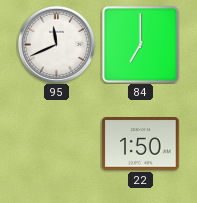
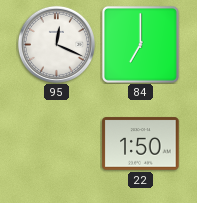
95: 11:41 -> 12:19
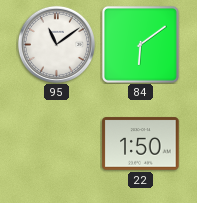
95: 12:19 -> 11:09
84: 7:00 -> 6:09
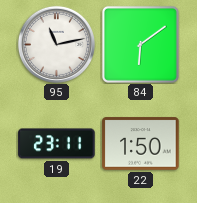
95: 11:09 -> 11:13
19: none -> 23:11
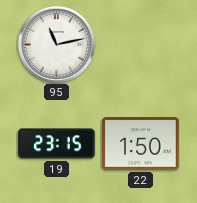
84: 6:09 -> none
19: 23:11 -> 23:15
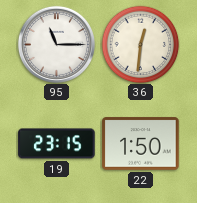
95: 11:13 -> 11:15
36: none -> 12:31
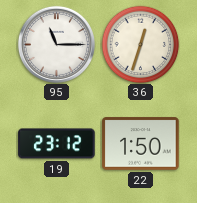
36: 12:31 -> 12:33
19: 23:15 -> 23:12
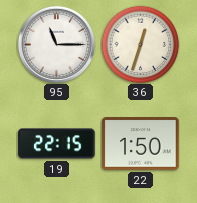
19: 23:12 -> 22:15
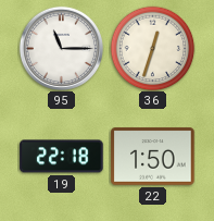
19: 22:15 -> 22:18
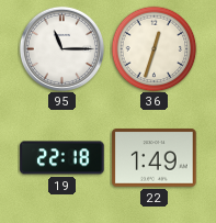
22: 1:50 -> 1:49
